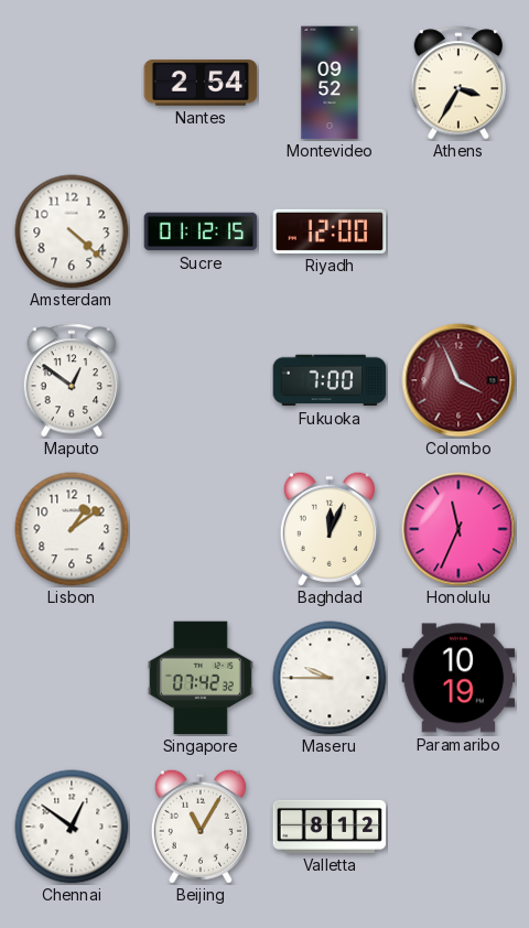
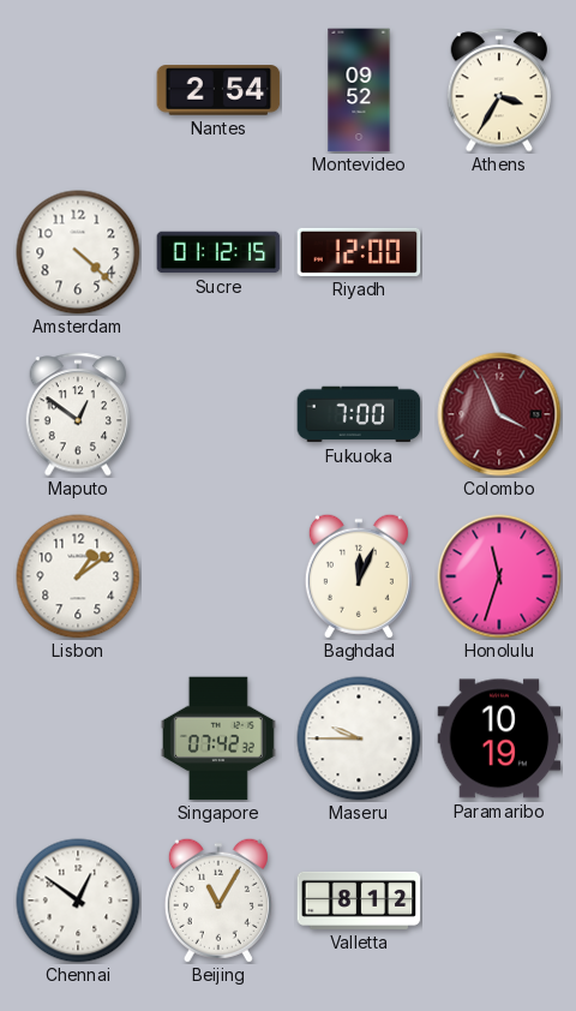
Honolulu: 11:34 -> 11:33
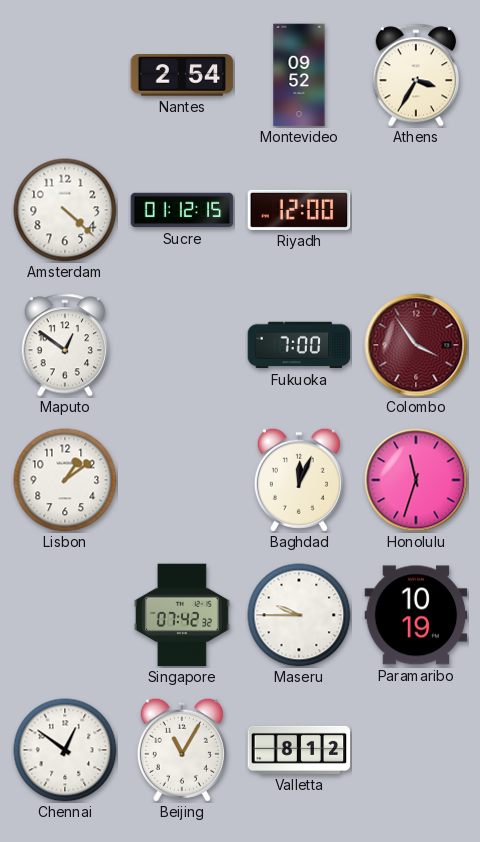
Colombo: 3:56 -> 3:54
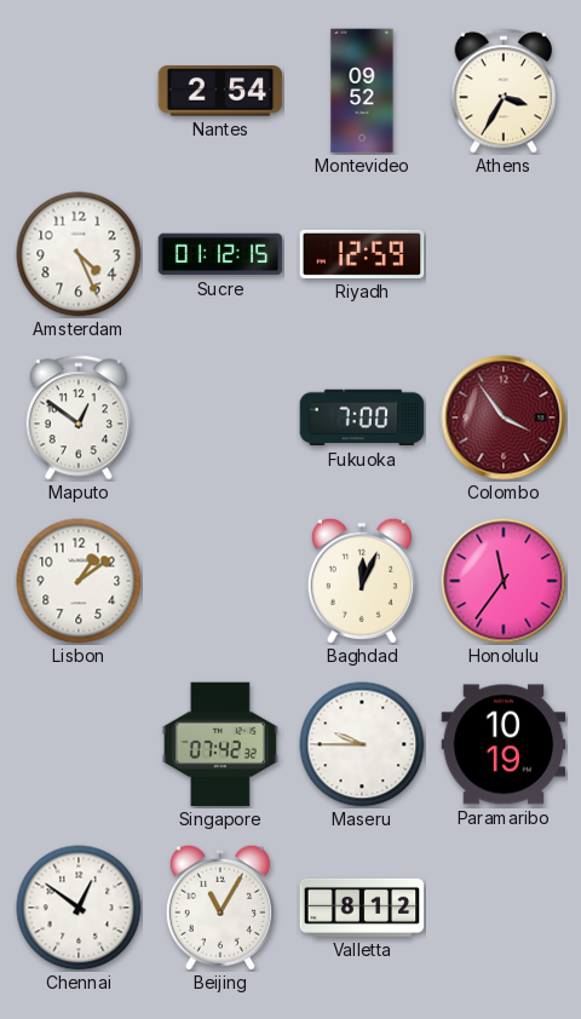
Amsterdam: 4:22 -> 4:26
Riyadh: 12:00 -> 12:59
Honolulu: 11:33 -> 11:36
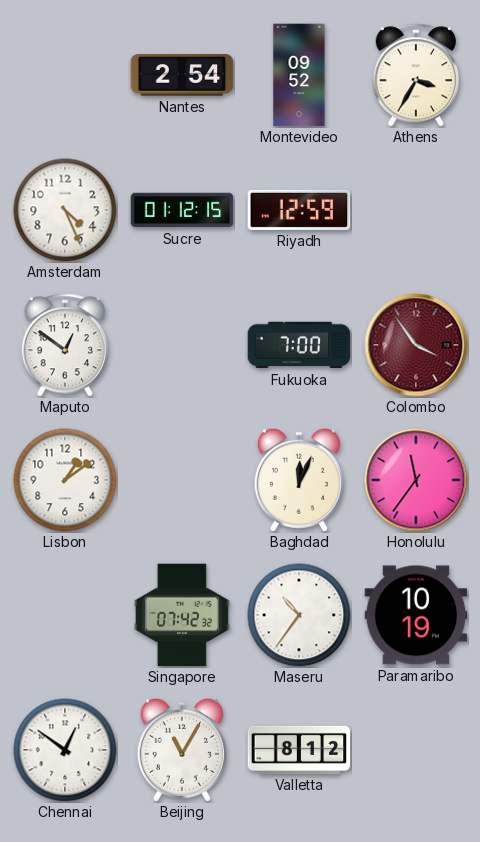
Maseru: 9:45 -> 10:36
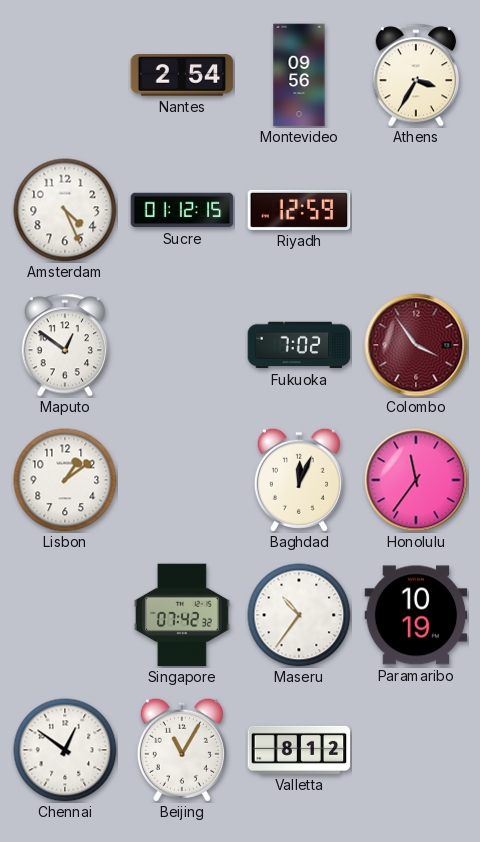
Montevideo: 09:52 -> 09:56
Fukuoka: 7:00 -> 7:02
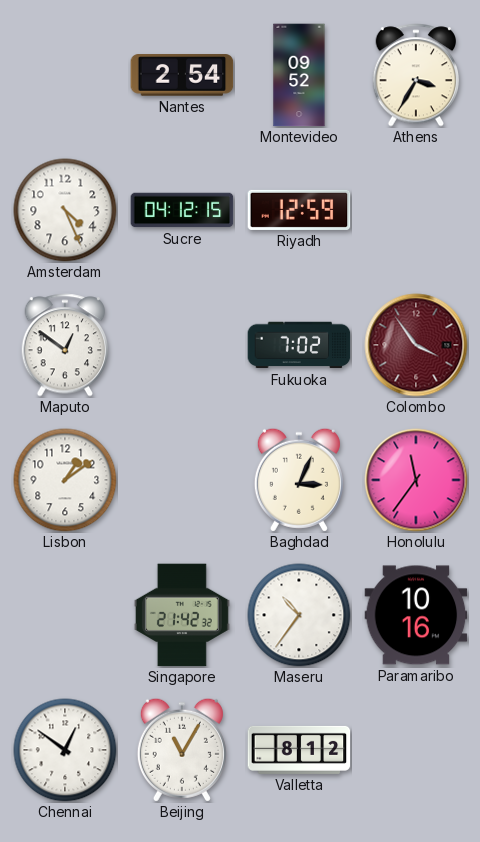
Montevideo: 09:56 -> 09:52
Sucre: 01:12 -> 04:12
Baghdad: 12:04 -> 3:04
Singapore: 07:42 -> 21:42
Paramaribo: 10:19 -> 10:16
